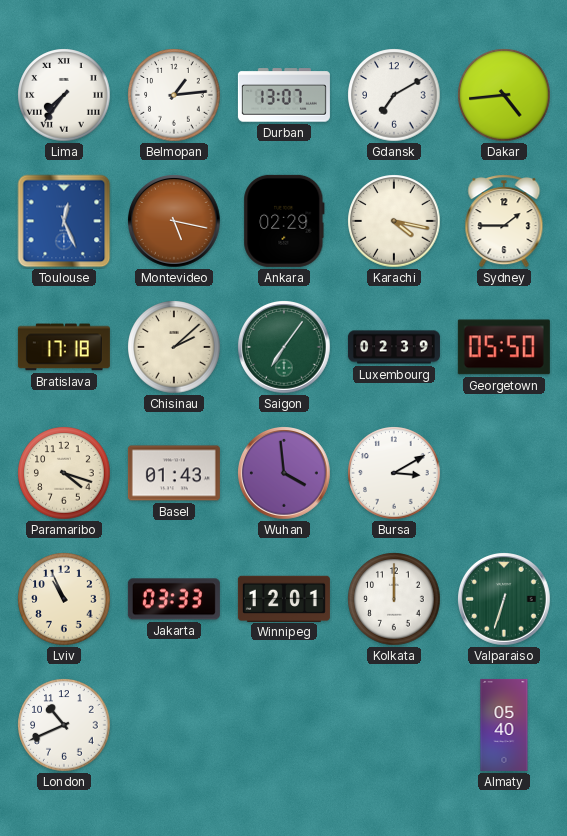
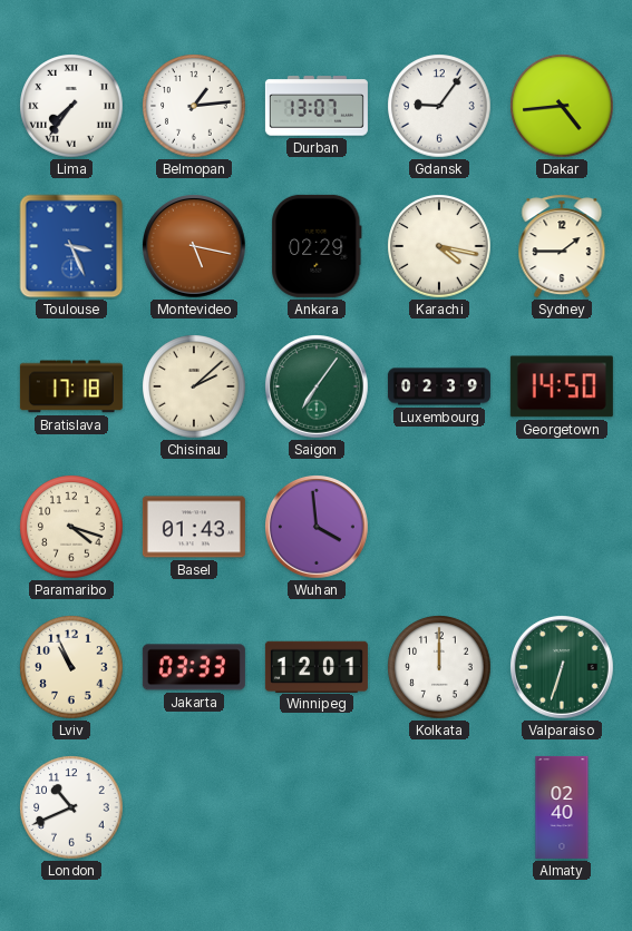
Gdansk: 7:10 -> 9:06
Toulouse: 12:26 -> 3:26
Georgetown: 05:50 -> 14:50
Bursa: 3:10 -> none
Almaty: 05:40 -> 02:40
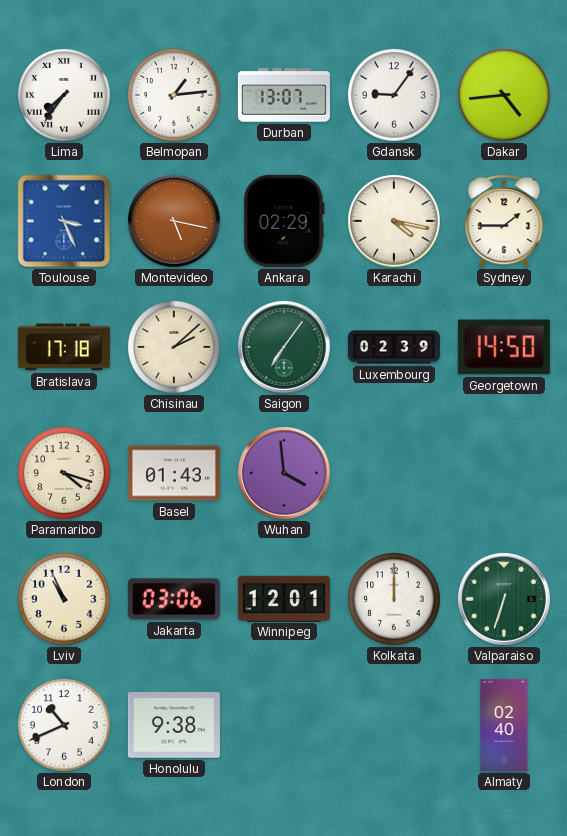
Jakarta: 03:33 -> 03:06
Honolulu: none -> 9:38
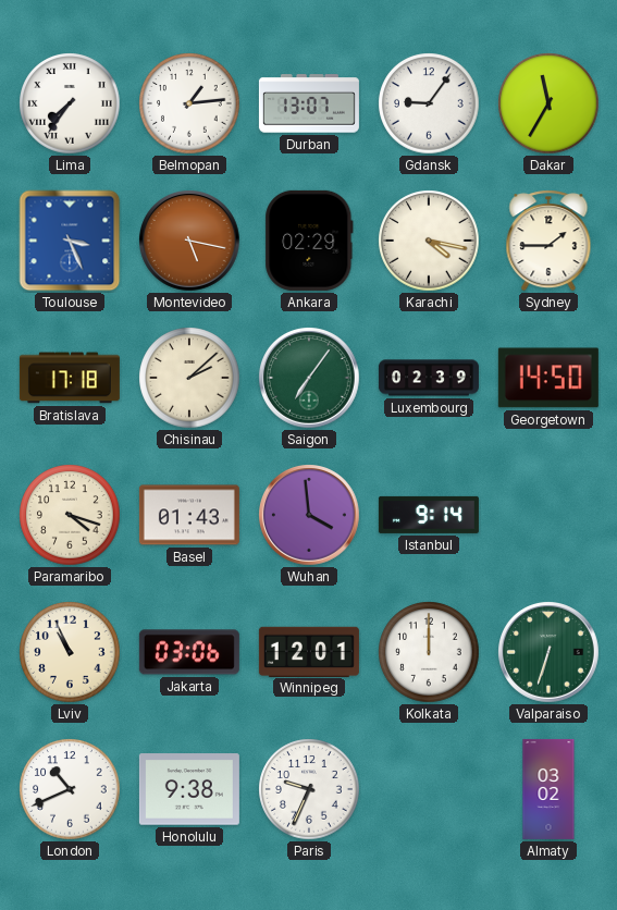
Dakar: 4:44 -> 11:35
Istanbul: none -> 9:14
Paris: none -> 9:34
Almaty: 02:40 -> 03:02
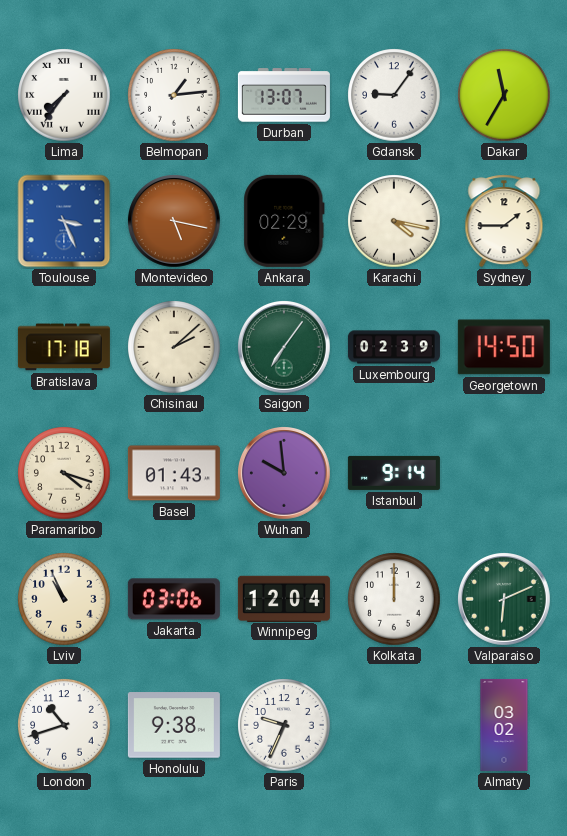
Wuhan: 3:59 -> 9:59
Winnipeg: 12:01 -> 12:04
Valparaiso: 6:33 -> 6:11
London: 10:41 -> 10:42
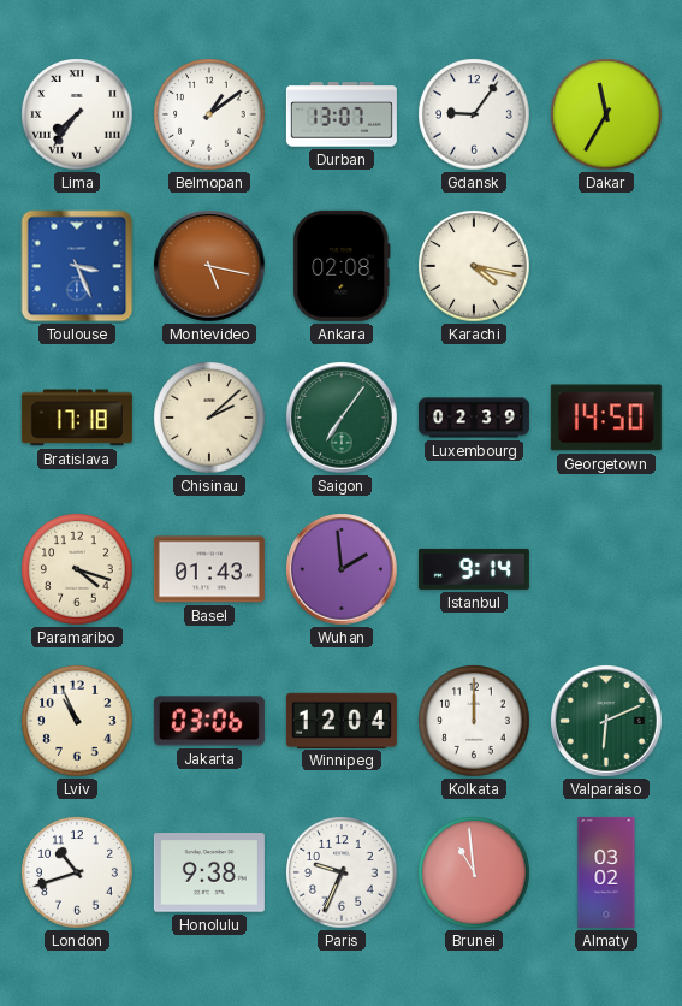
Belmopan: 1:14 -> 1:09
Ankara: 02:29 -> 02:08
Sydney: 1:45 -> none
Wuhan: 9:59 -> 1:59
Brunei: none -> 10:59
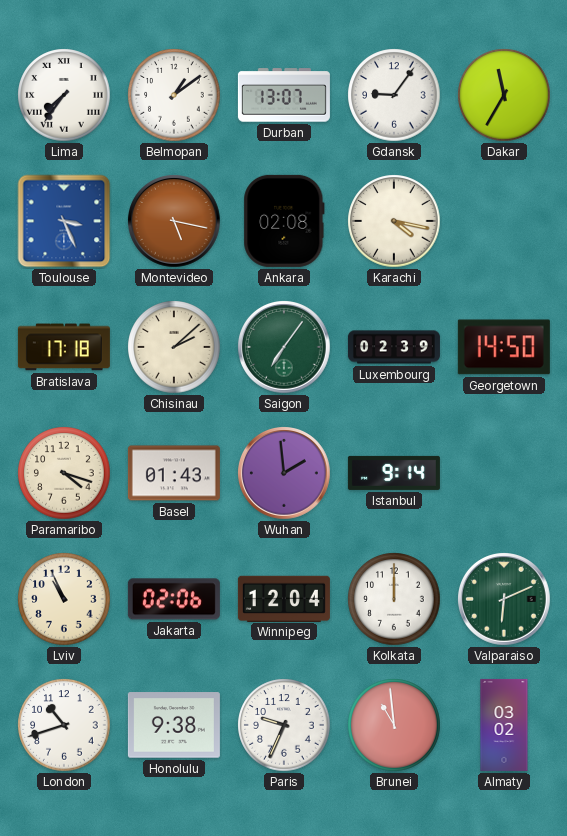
Jakarta: 03:06 -> 02:06
